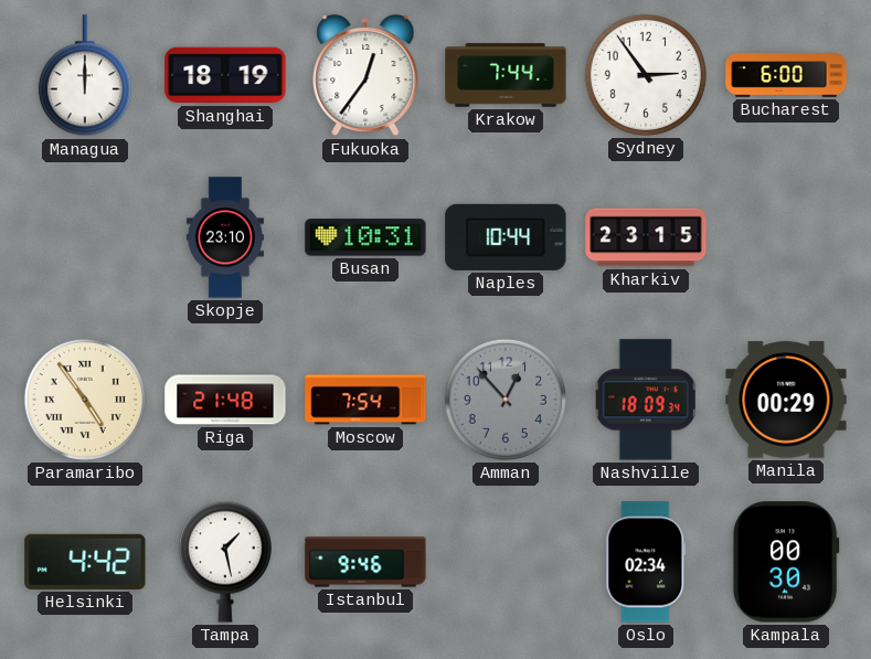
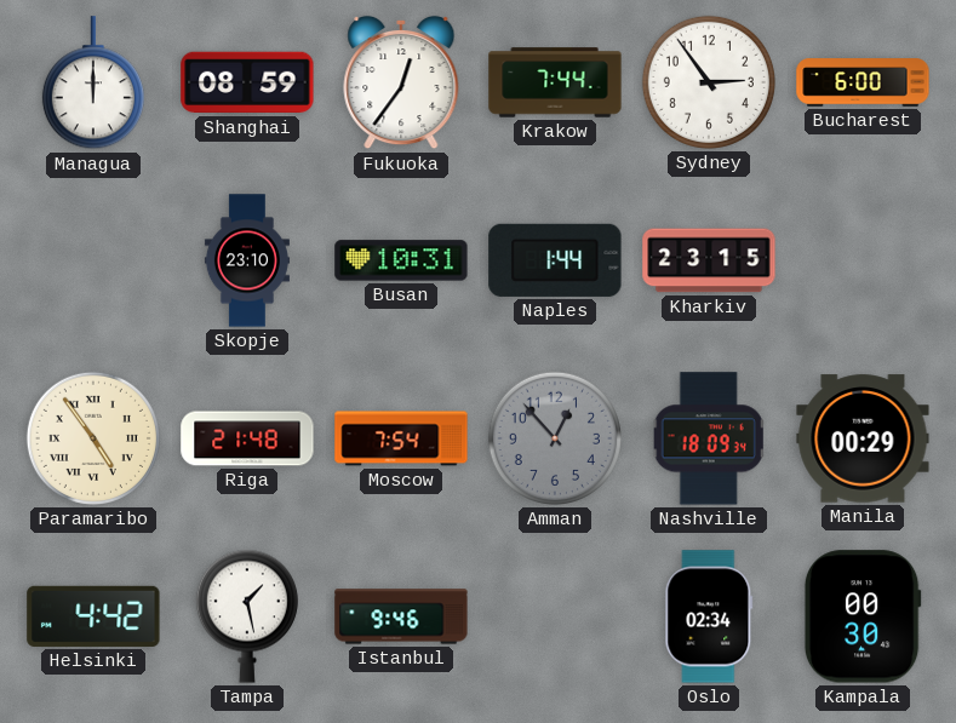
Shanghai: 18:19 -> 08:59
Naples: 10:44 -> 1:44
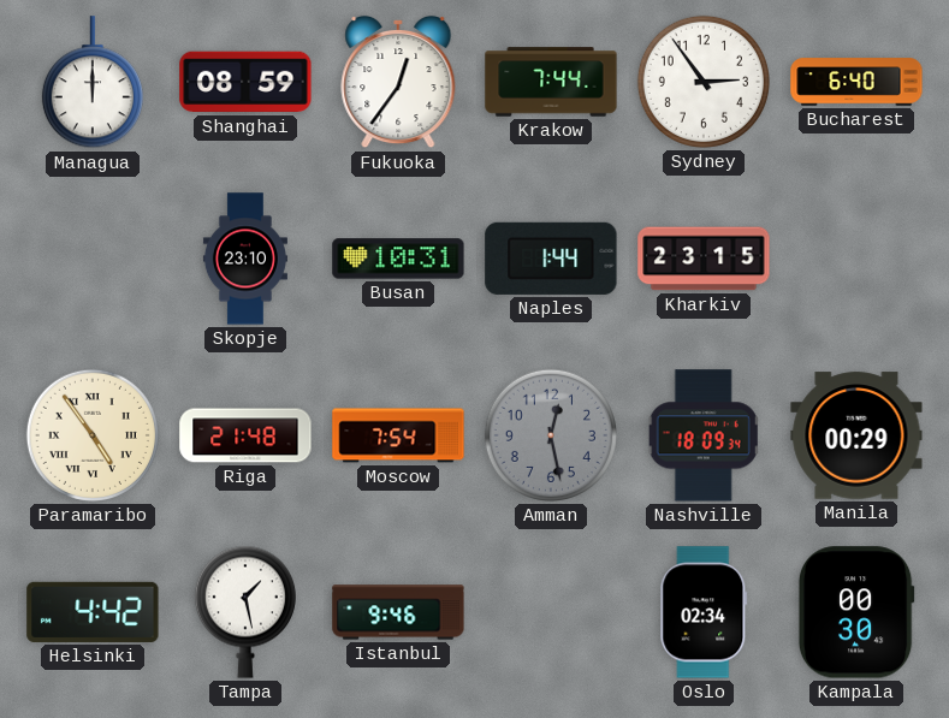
Bucharest: 6:00 -> 6:40
Amman: 12:53 -> 12:28
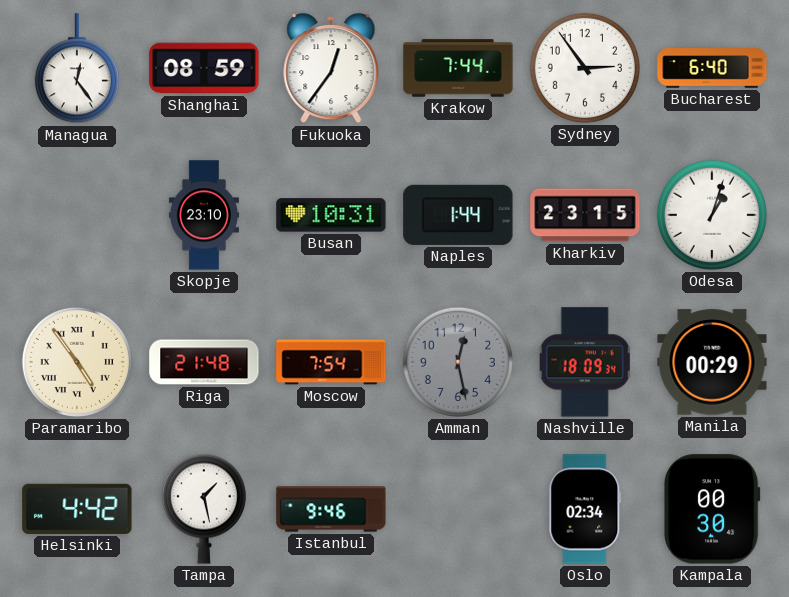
Managua: 12:00 -> 12:24
Odesa: none -> 1:03
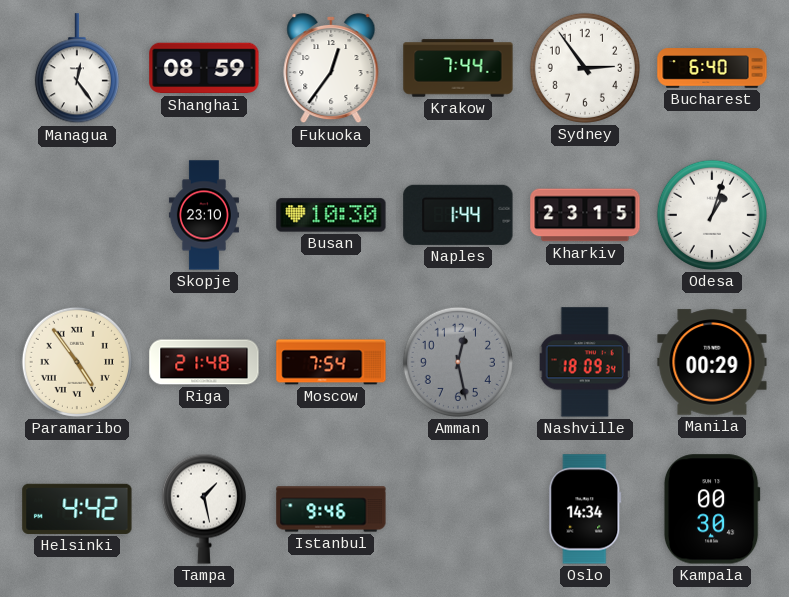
Busan: 10:31 -> 10:30
Oslo: 02:34 -> 14:34
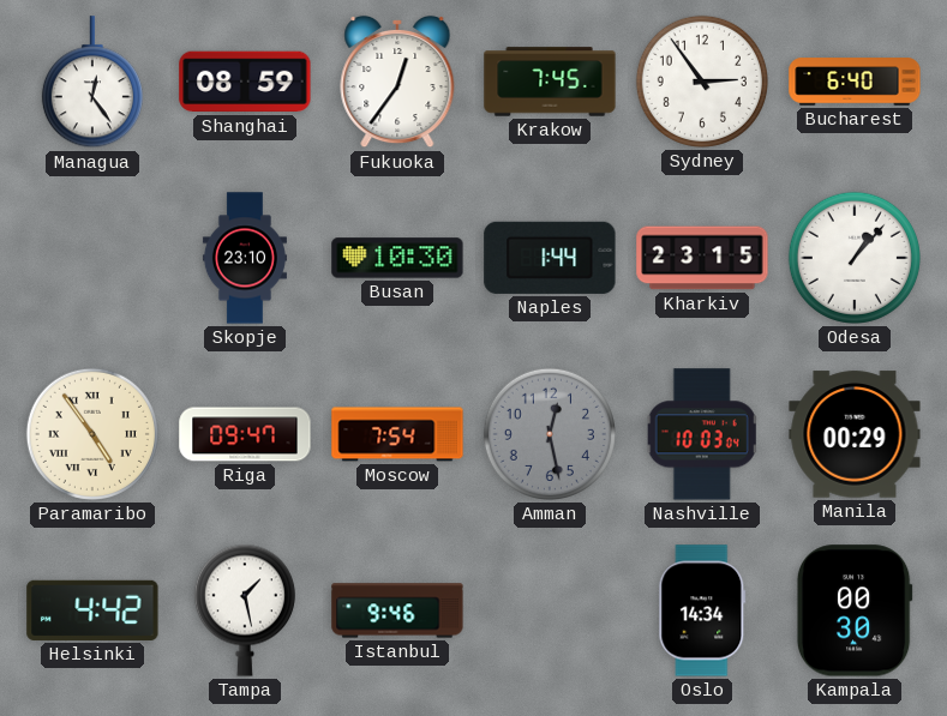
Krakow: 7:44 -> 7:45
Odesa: 1:03 -> 1:07
Riga: 21:48 -> 09:47
Nashville: 18:09 -> 10:03
